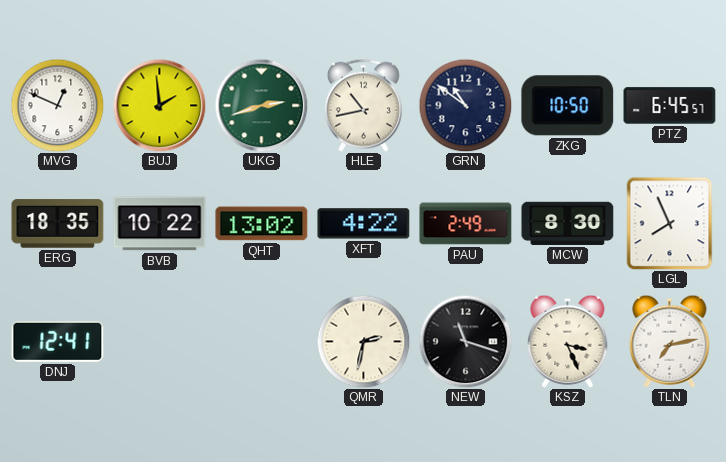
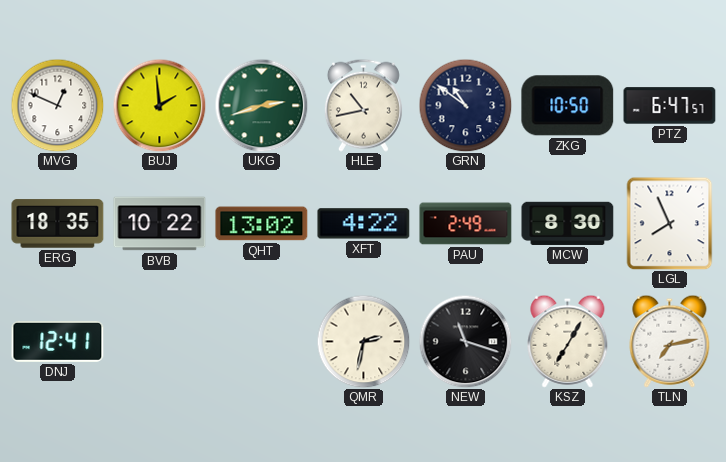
PTZ: 6:45 -> 6:47
KSZ: 3:26 -> 7:05
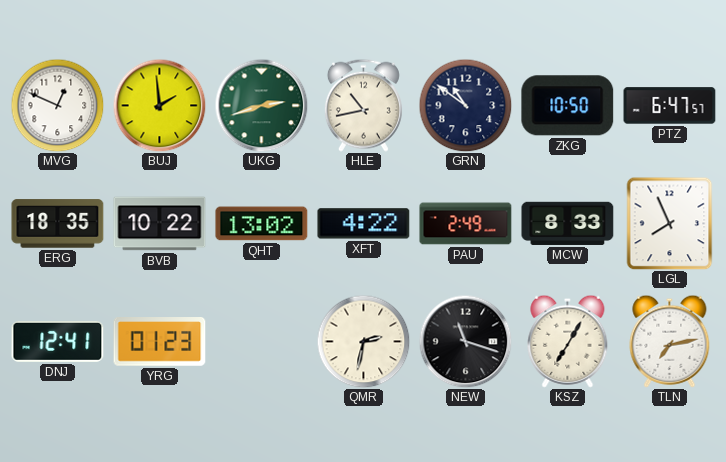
MCW: 8:30 -> 8:33
YRG: none -> 01:23
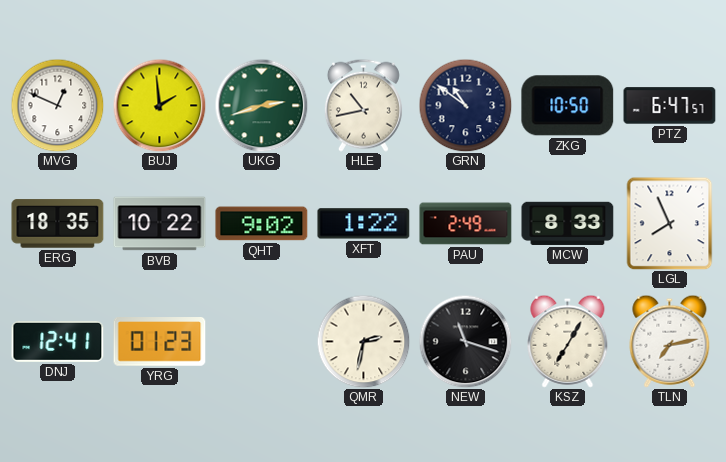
QHT: 13:02 -> 9:02
XFT: 4:22 -> 1:22
